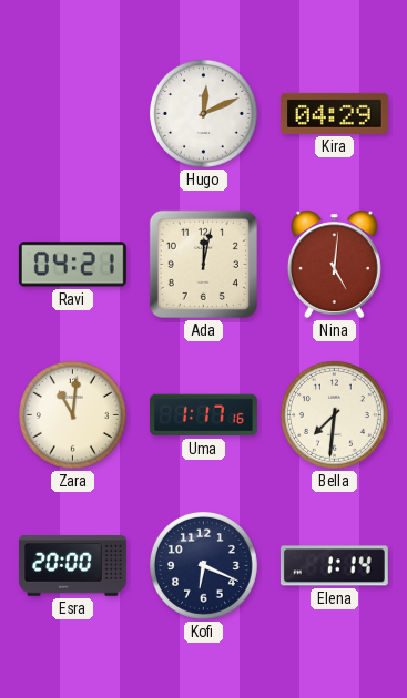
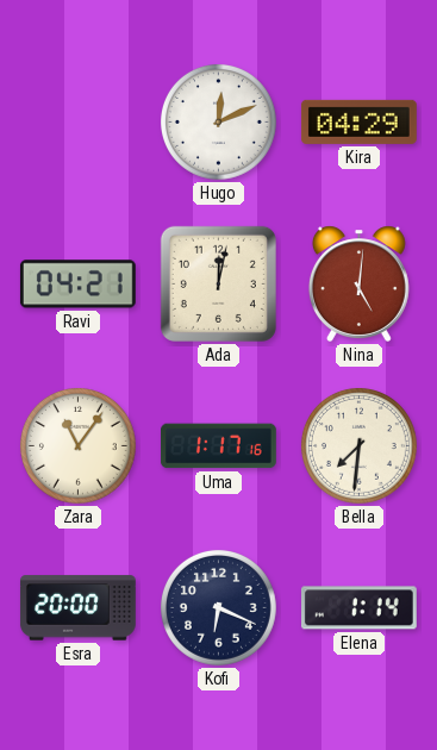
Zara: 11:01 -> 11:06
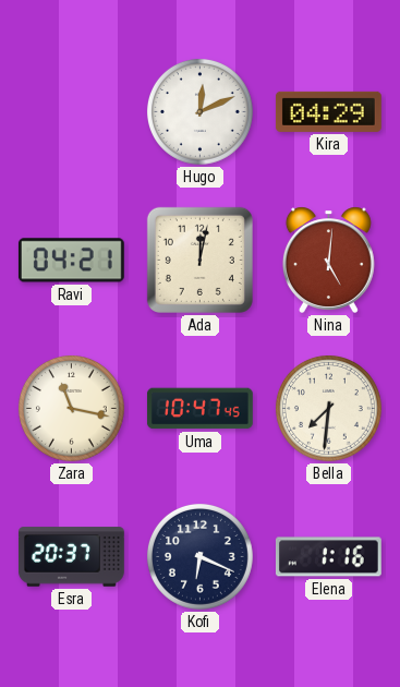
Zara: 11:06 -> 11:17
Uma: 1:17 -> 10:47
Esra: 20:00 -> 20:37
Elena: 1:14 -> 1:16
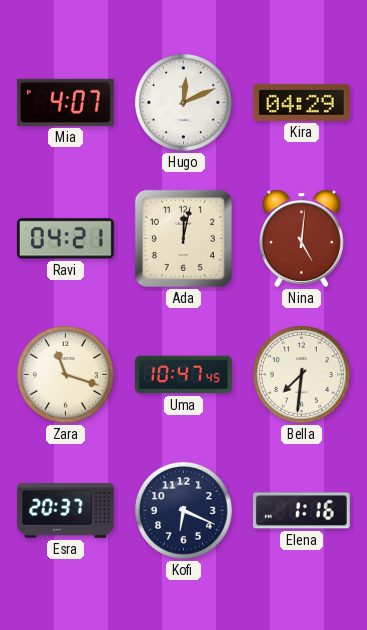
Mia: none -> 4:07
Zara: 11:17 -> 11:18
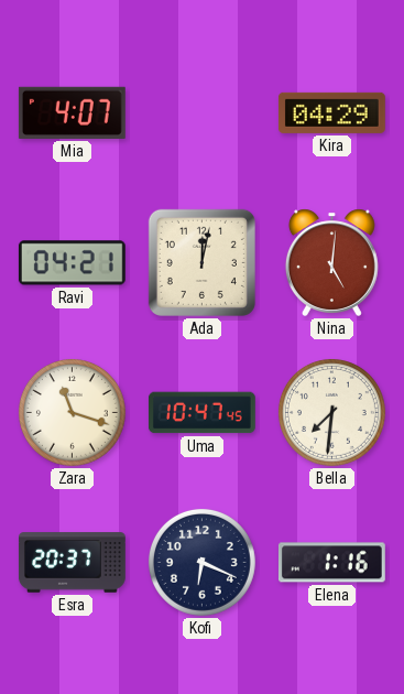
Hugo: 12:11 -> none
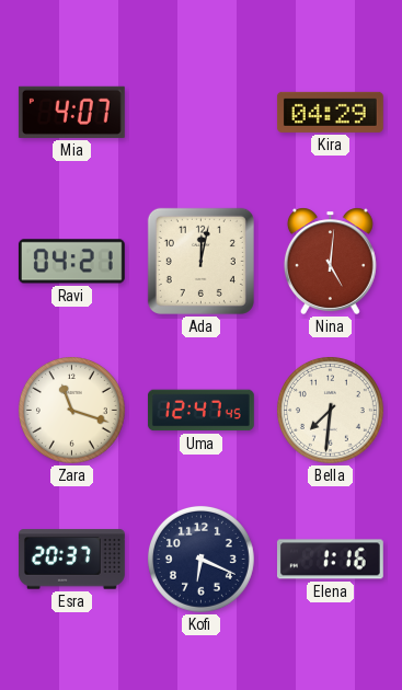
Uma: 10:47 -> 12:47
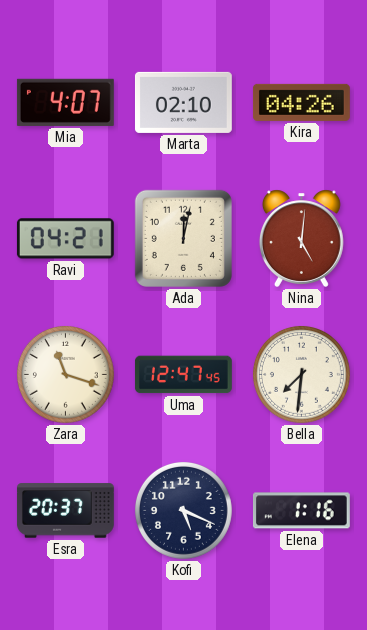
Marta: none -> 02:10
Kira: 04:29 -> 04:26
Kofi: 6:19 -> 5:19
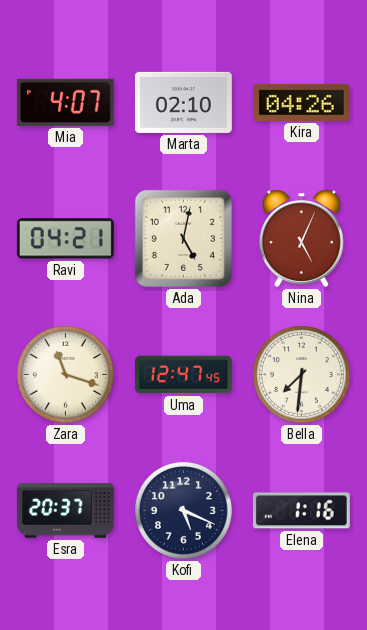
Ada: 12:02 -> 5:02
Nina: 5:01 -> 5:04
